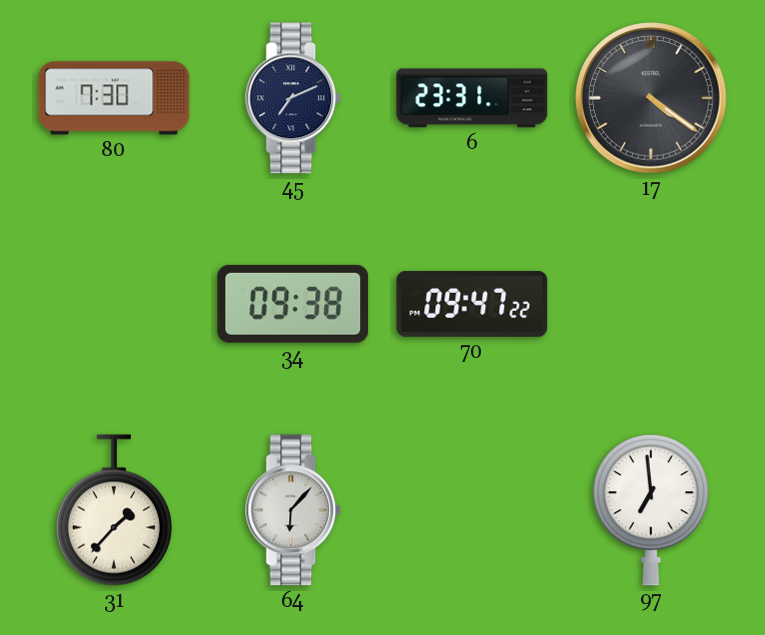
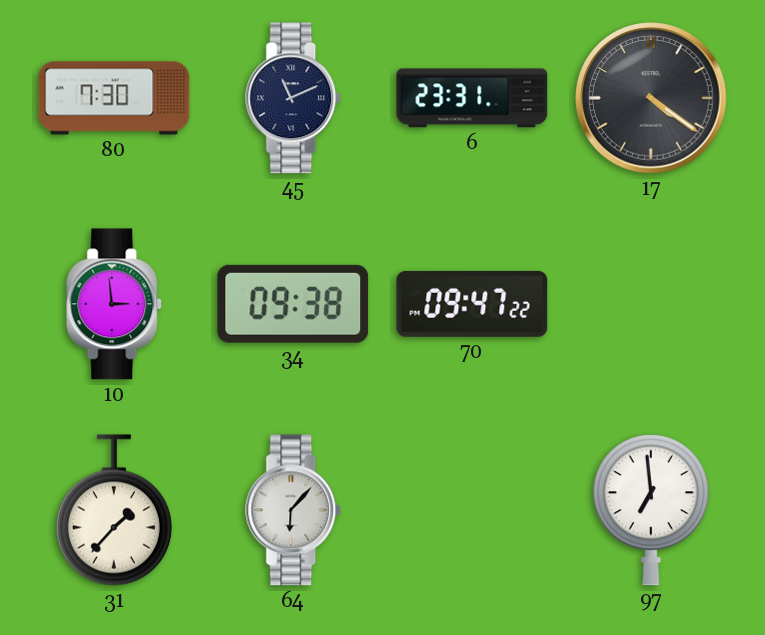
45: 7:11 -> 11:11
10: none -> 2:59
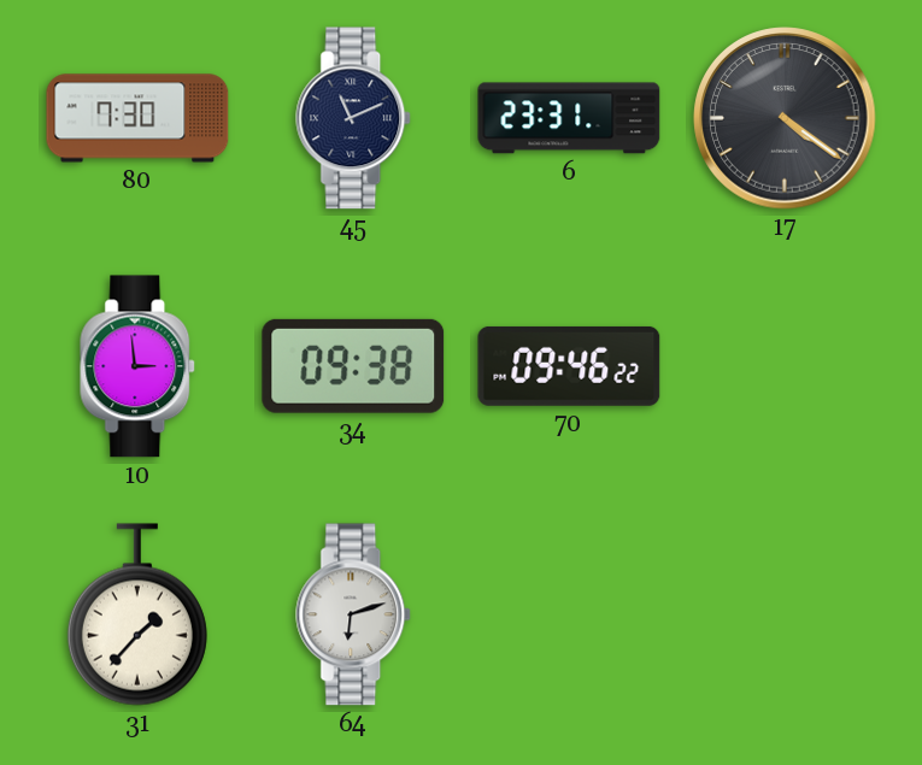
70: 09:47 -> 09:46
64: 6:07 -> 6:12
97: 6:59 -> none
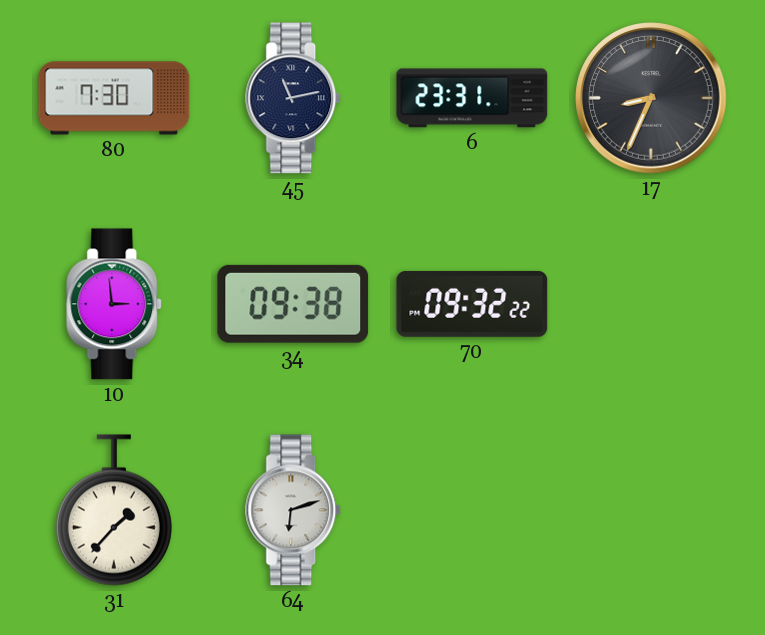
45: 11:11 -> 11:13
17: 4:21 -> 8:34
70: 09:46 -> 09:32
